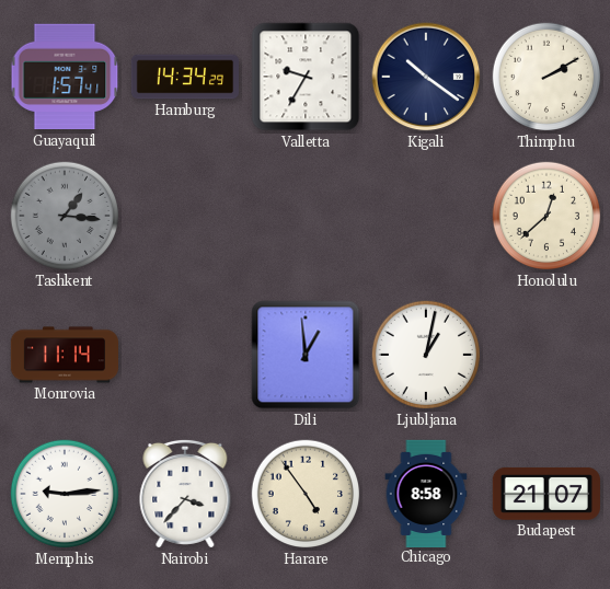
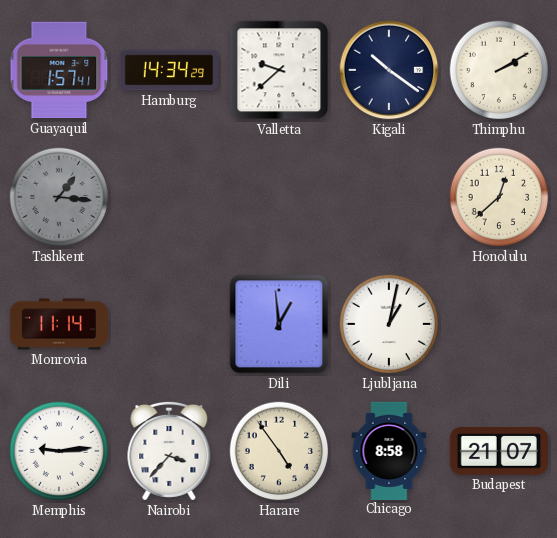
Valletta: 9:35 -> 9:38
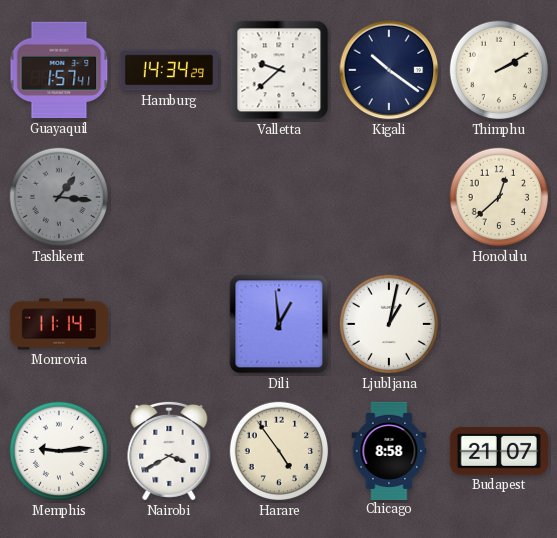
Nairobi: 3:37 -> 3:40
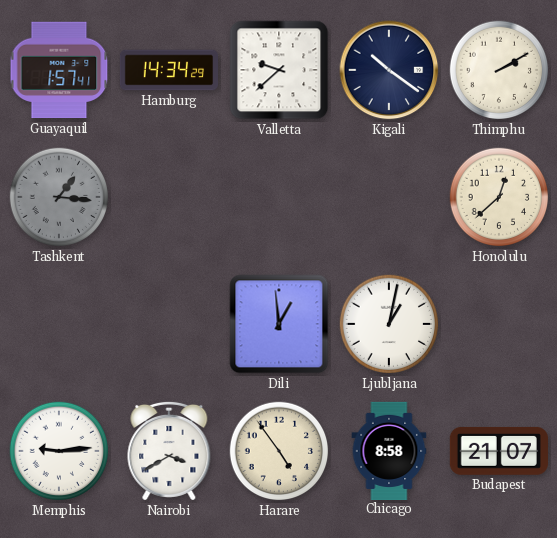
Monrovia: 11:14 -> none
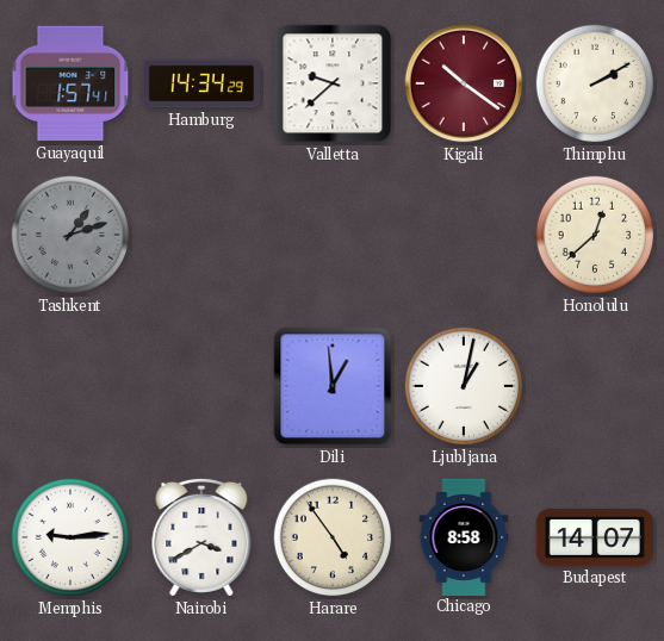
Kigali dial: navy -> burgundy
Tashkent: 1:16 -> 1:12
Budapest: 21:07 -> 14:07
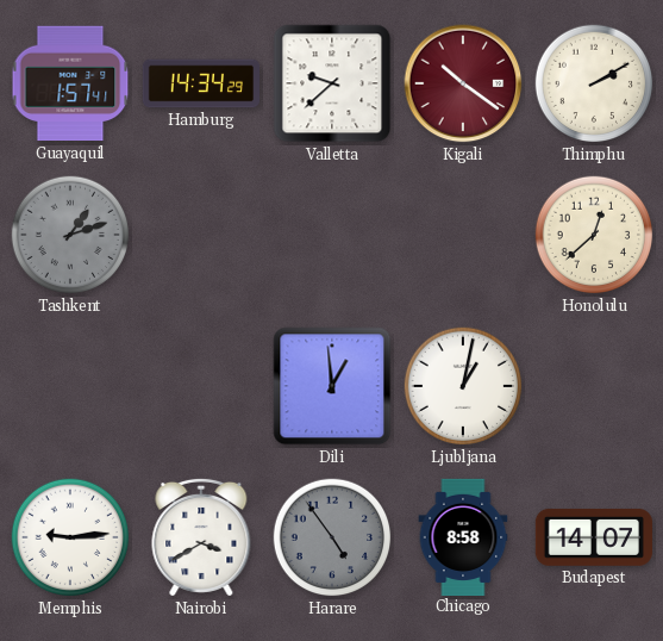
Harare dial: cream -> grey
